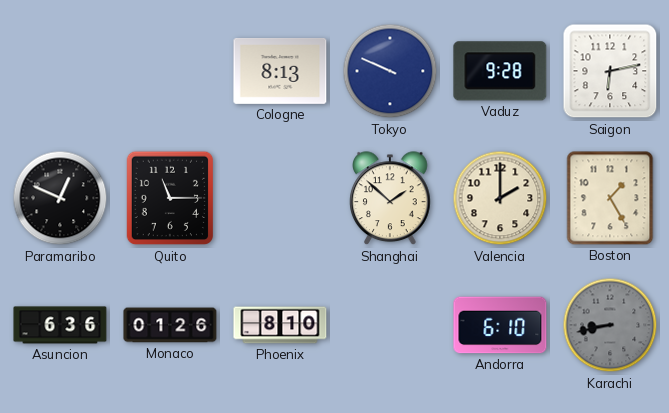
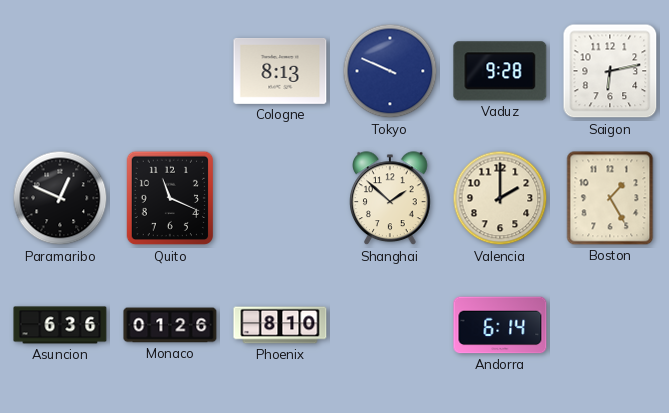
Quito: 11:15 -> 11:19
Andorra: 6:10 -> 6:14
Karachi: 8:43 -> none
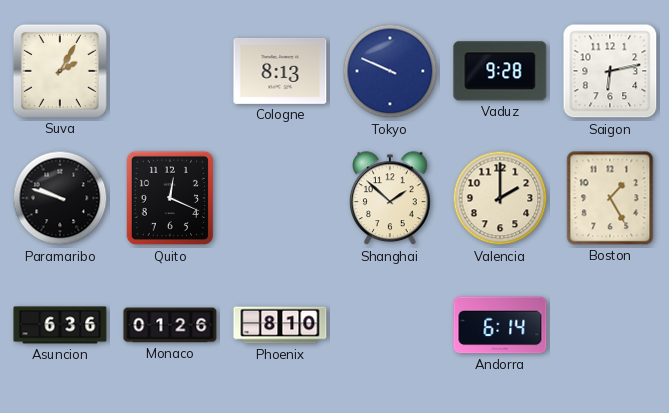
Suva: none -> 2:05
Paramaribo: 12:49 -> 9:48
Quito: 11:19 -> 12:19
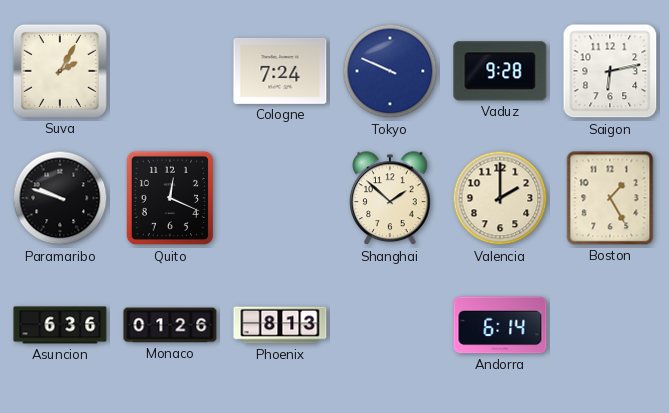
Cologne: 8:13 -> 7:24
Phoenix: 8:10 -> 8:13
